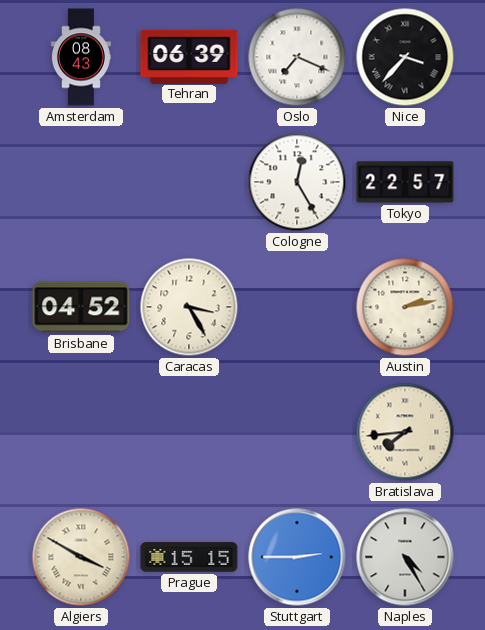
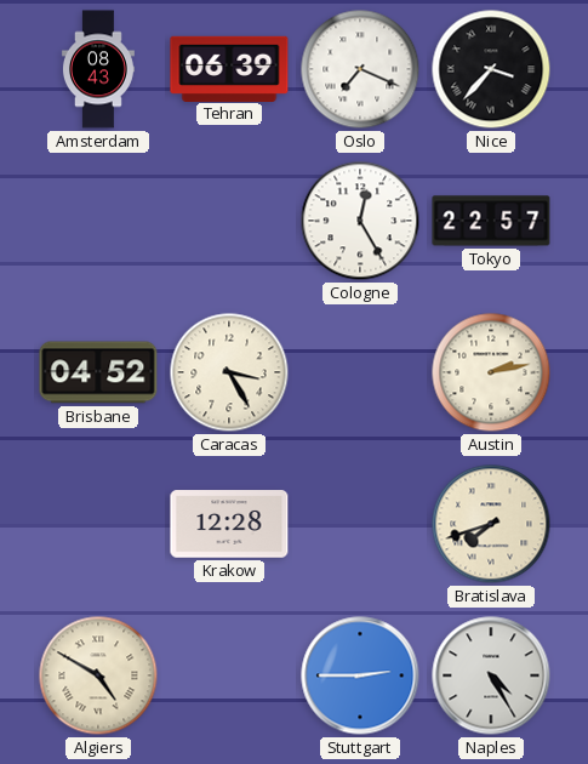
Krakow: none -> 12:28
Bratislava: 7:44 -> 7:42
Algiers: 3:50 -> 4:50
Prague: 15:15 -> none
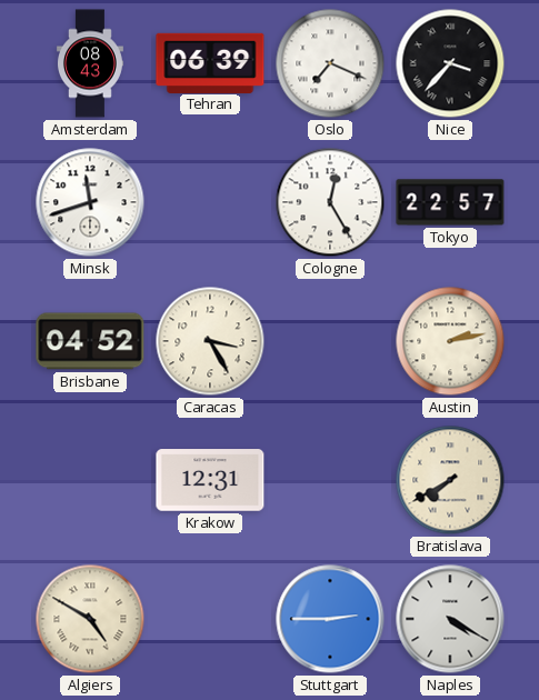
Minsk: none -> 11:42
Krakow: 12:28 -> 12:31
Bratislava: 7:42 -> 7:40
Naples: 4:25 -> 4:20
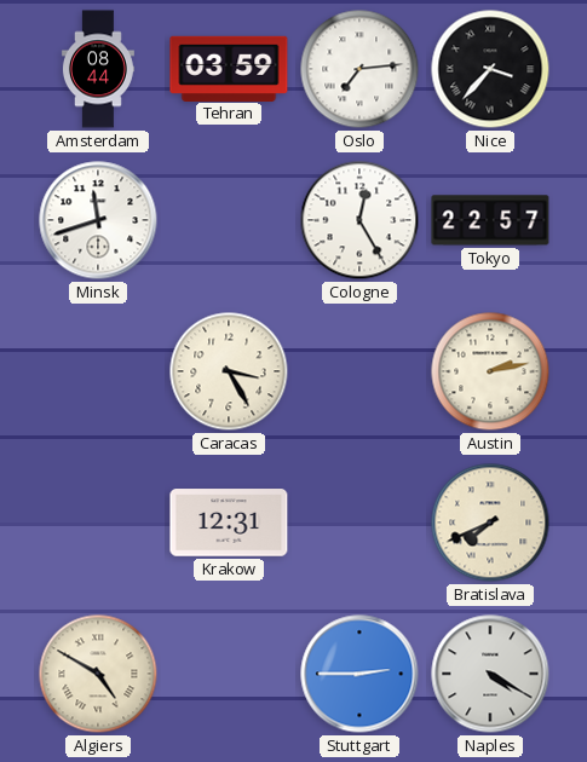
Amsterdam: 08:43 -> 08:44
Tehran: 06:39 -> 03:59
Oslo: 7:19 -> 7:14
Brisbane: 04:52 -> none
Bratislava: 7:40 -> 7:41
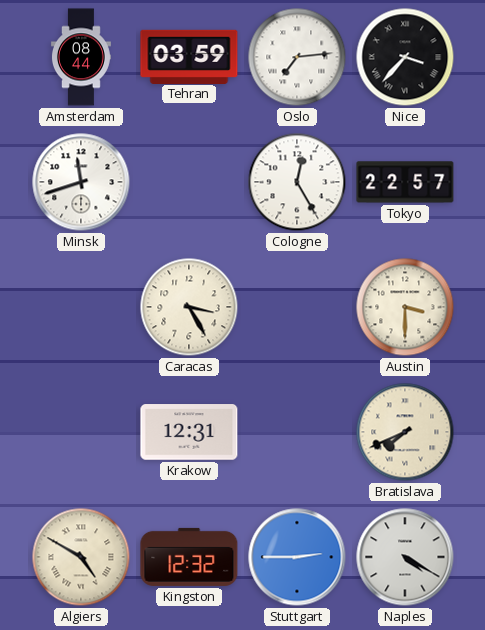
Austin: 2:13 -> 3:30
Kingston: none -> 12:32
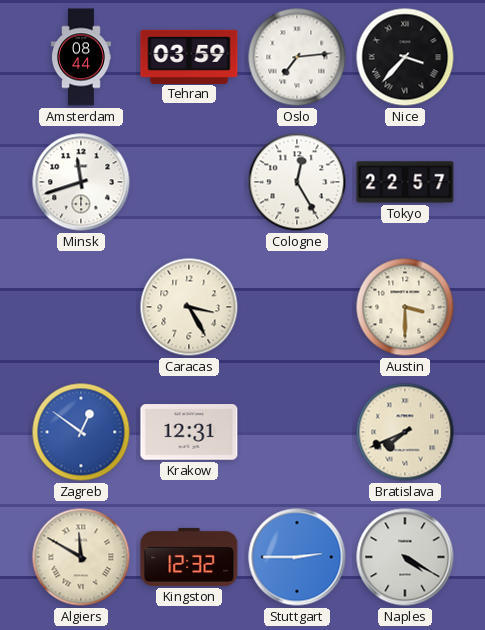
Zagreb: none -> 12:51
Algiers: 4:50 -> 11:50
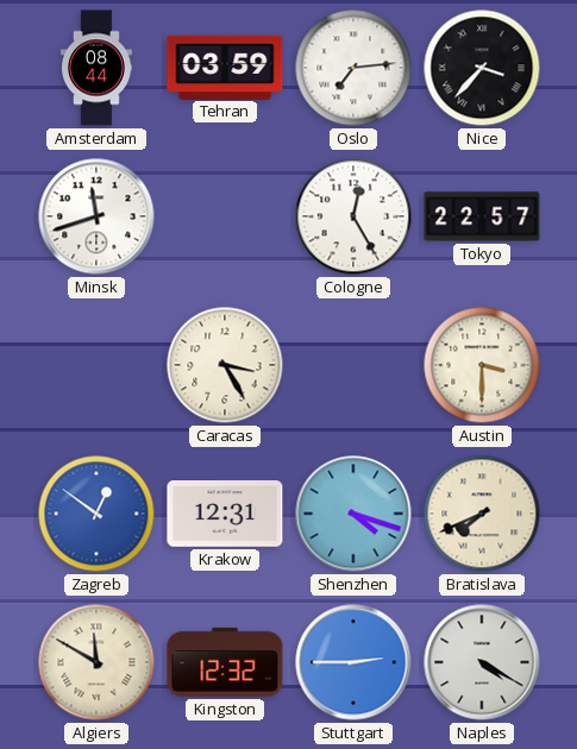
Shenzhen: none -> 4:18
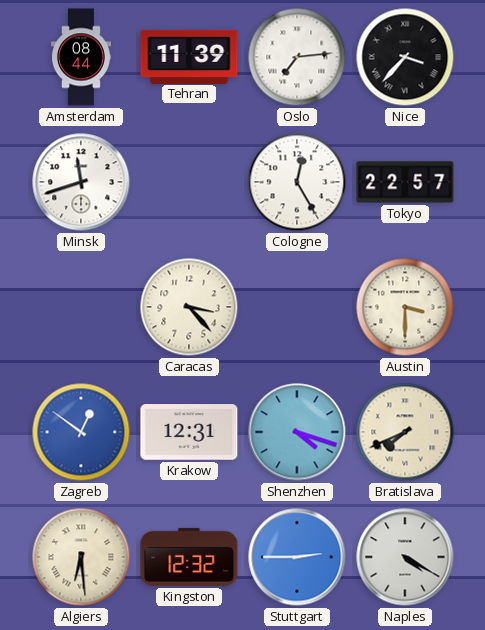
Tehran: 03:59 -> 11:39
Caracas: 3:25 -> 3:23
Algiers: 11:50 -> 6:29
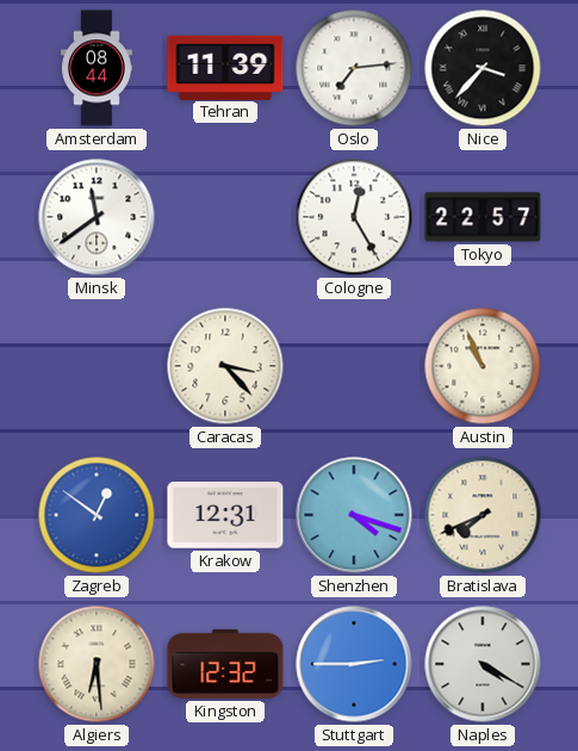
Minsk: 11:42 -> 11:39
Austin: 3:30 -> 10:56
